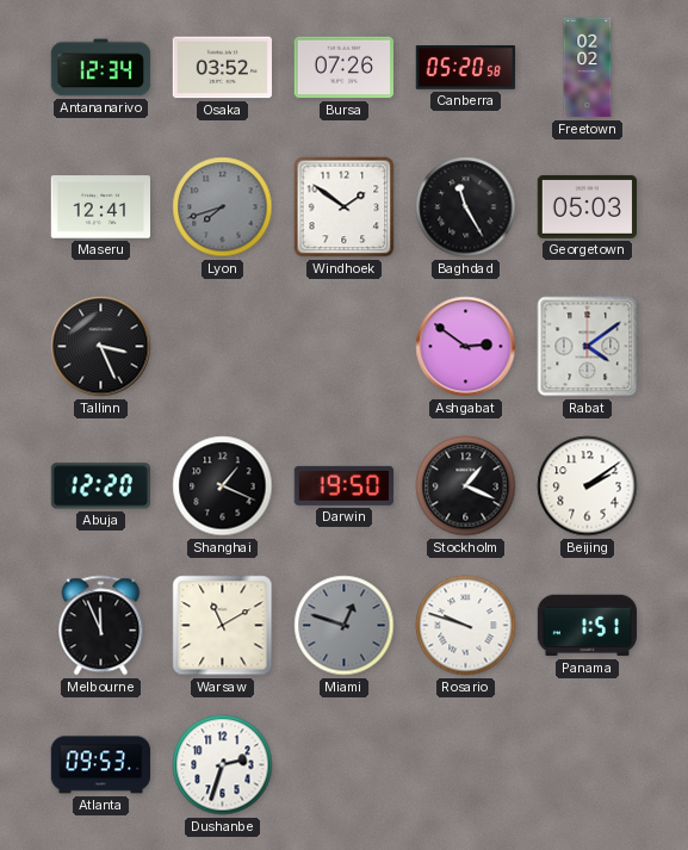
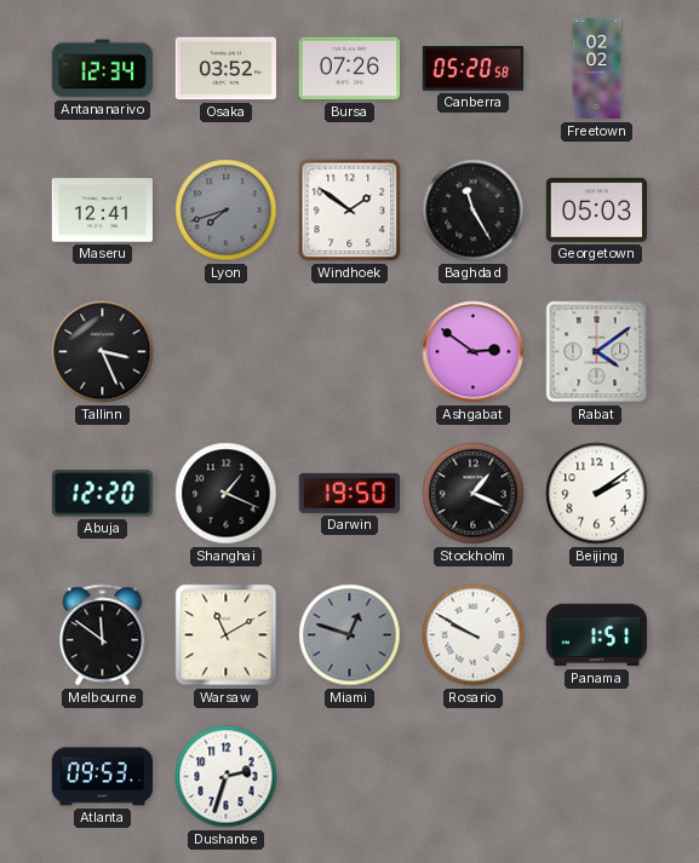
Melbourne: 11:56 -> 11:51
Rosario: 9:48 -> 9:50
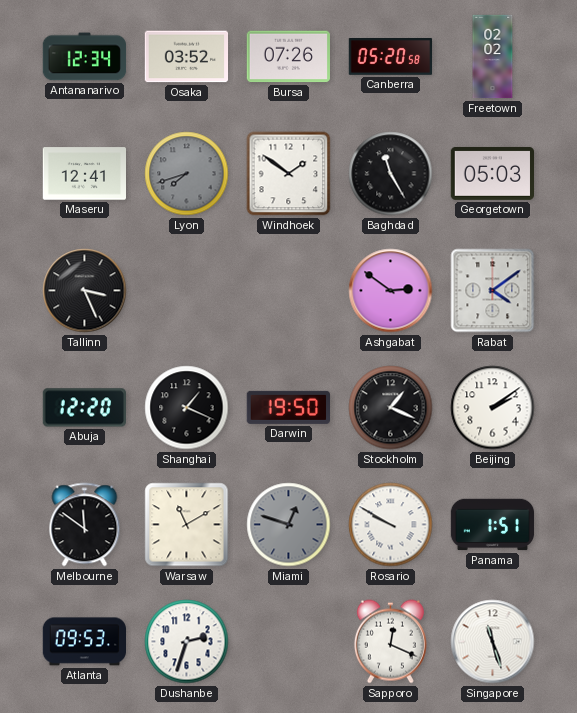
Sapporo: none -> 12:19
Singapore: none -> 11:27
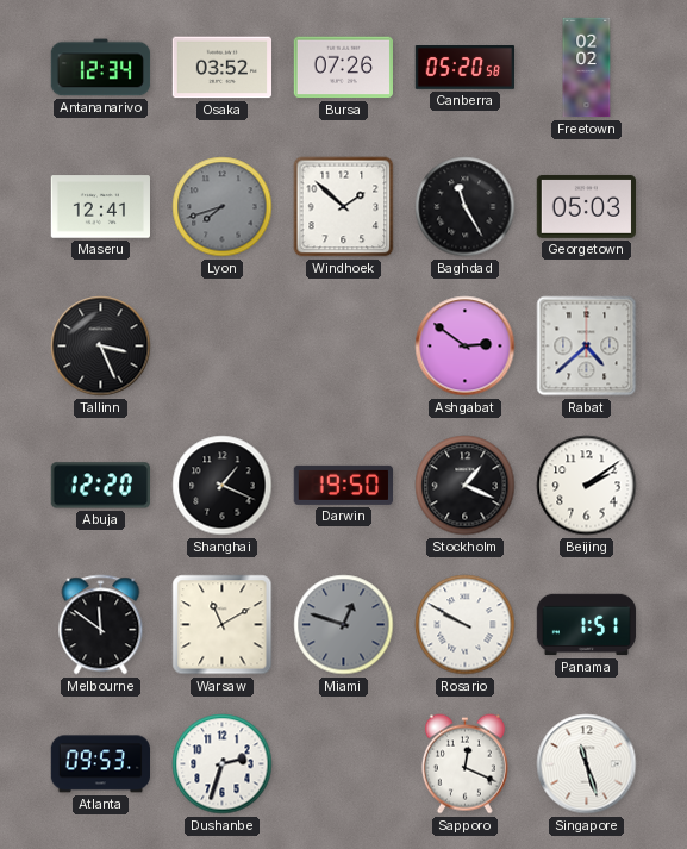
Windhoek: 1:51 -> 1:52
Rabat: 4:09 -> 4:38
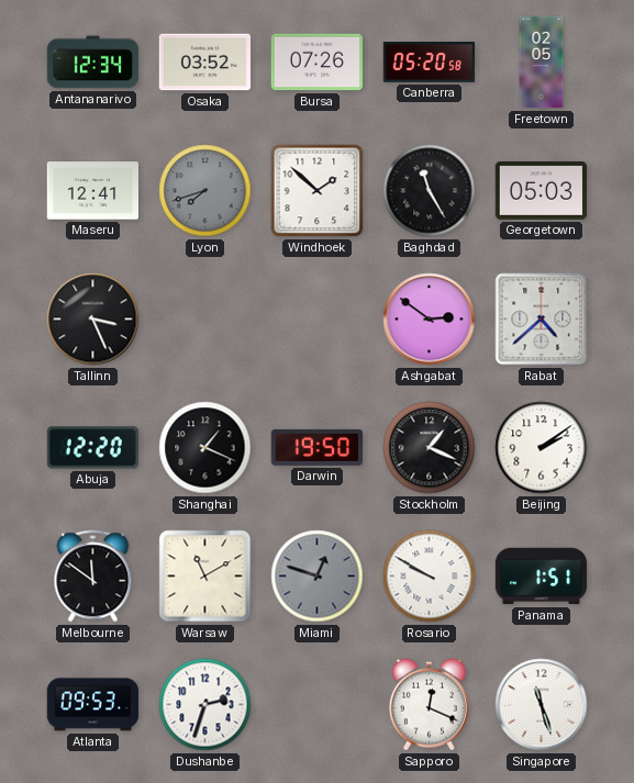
Freetown: 02:02 -> 02:05
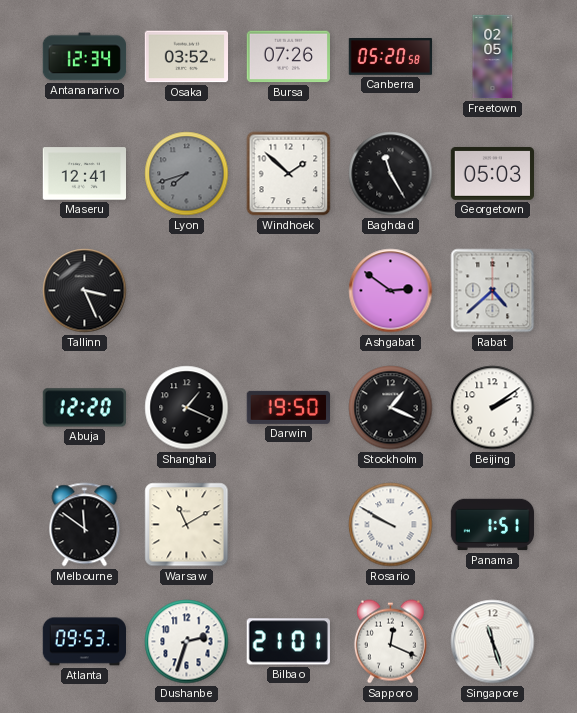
Miami: 12:48 -> none
Bilbao: none -> 21:01
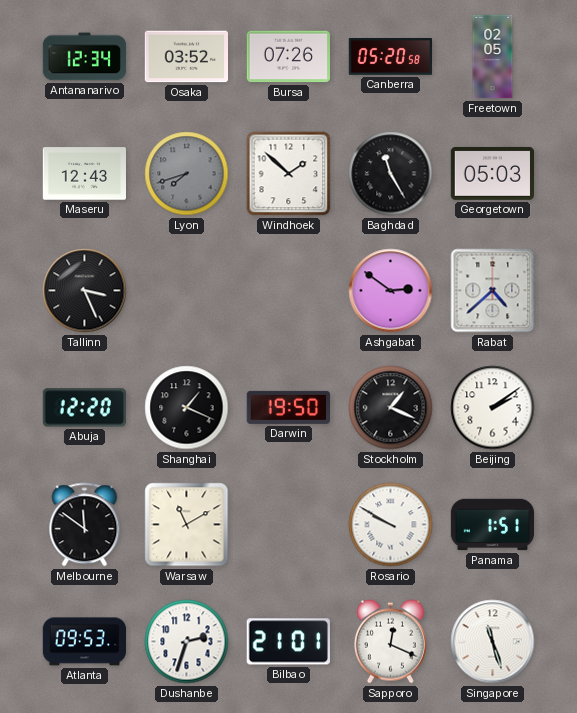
Maseru: 12:41 -> 12:43
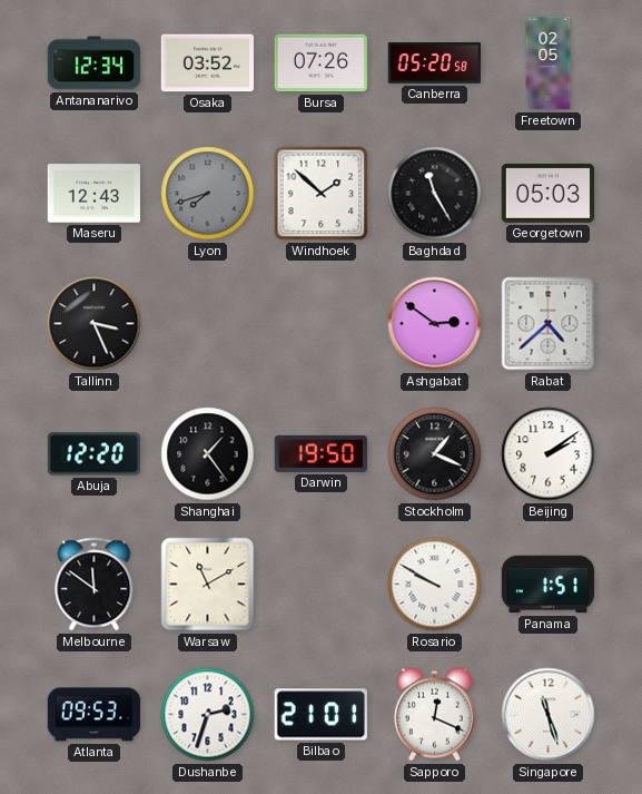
Shanghai: 1:19 -> 1:24
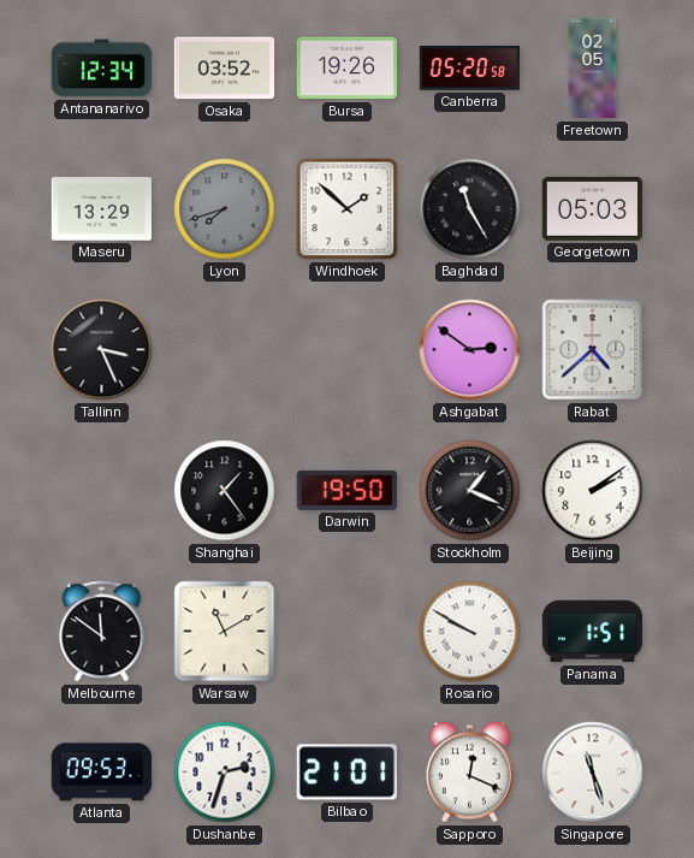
Bursa: 07:26 -> 19:26
Maseru: 12:43 -> 13:29
Abuja: 12:20 -> none
